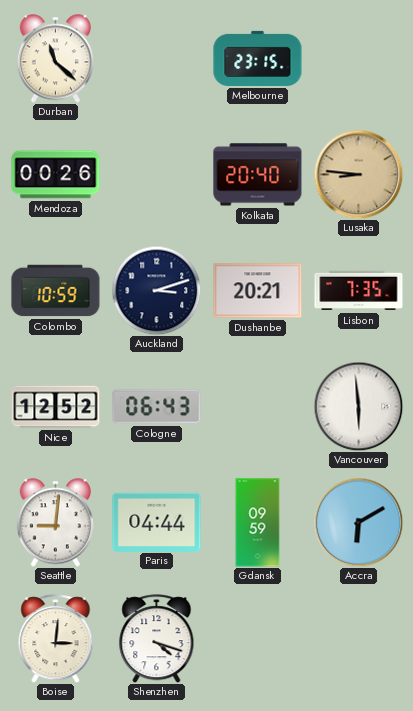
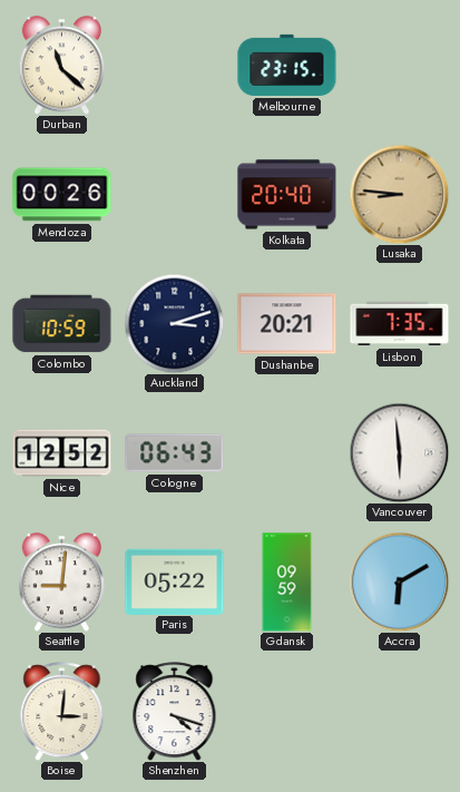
Paris: 04:44 -> 05:22
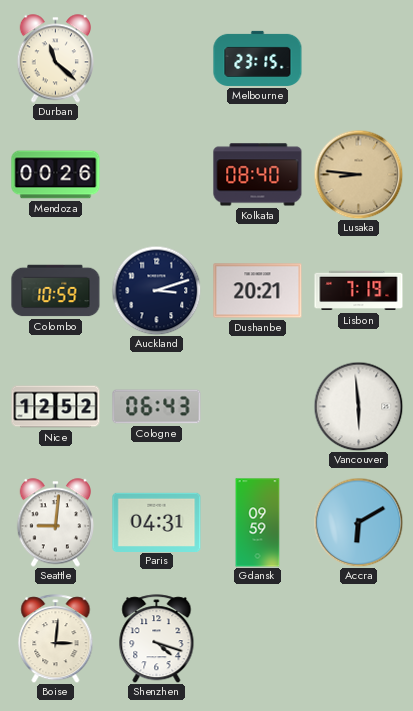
Kolkata: 20:40 -> 08:40
Lisbon: 7:35 -> 7:19
Paris: 05:22 -> 04:31
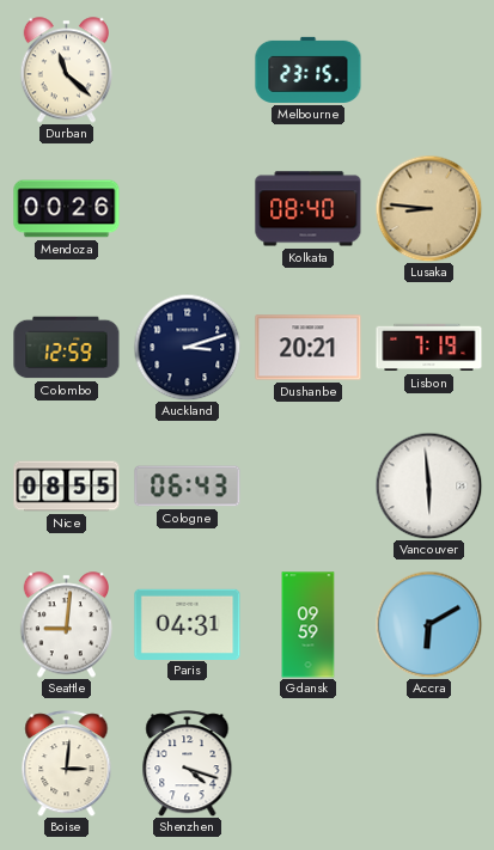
Colombo: 10:59 -> 12:59
Nice: 12:52 -> 08:55
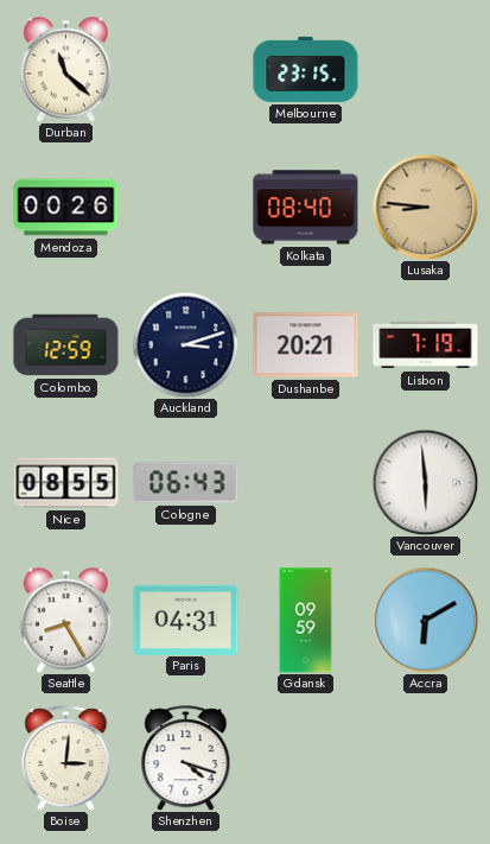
Seattle: 9:01 -> 8:25
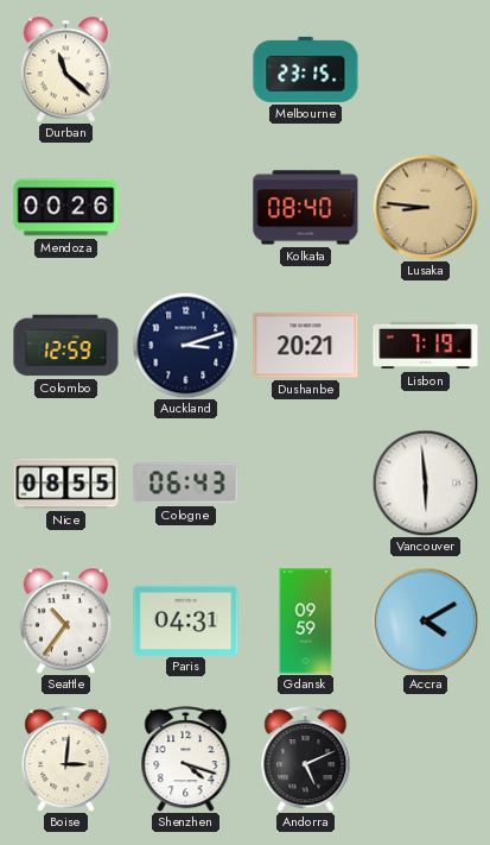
Seattle: 8:25 -> 10:36
Accra: 6:10 -> 4:10
Andorra: none -> 5:11
